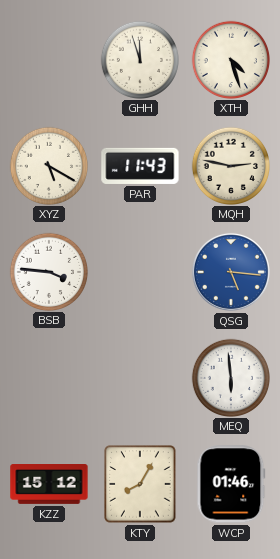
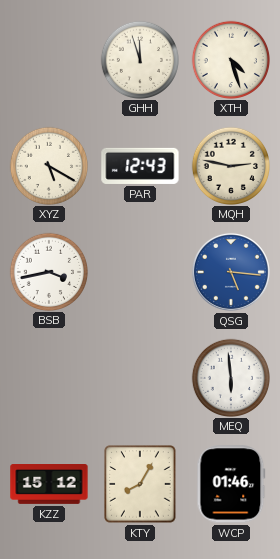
PAR: 11:43 -> 12:43
BSB: 3:46 -> 3:43
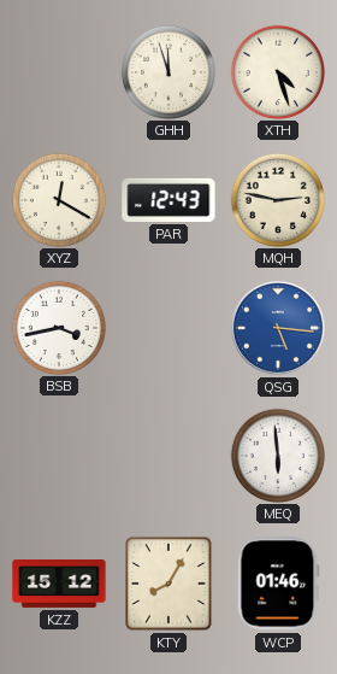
XYZ: 5:20 -> 12:20
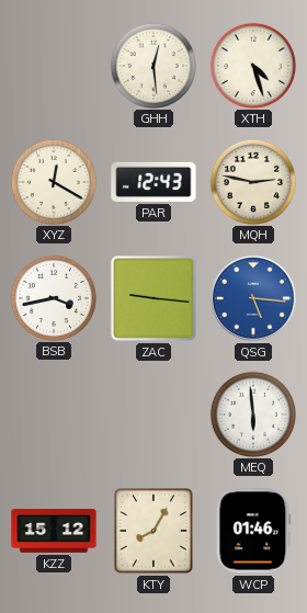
GHH: 11:57 -> 12:29
ZAC: none -> 9:16
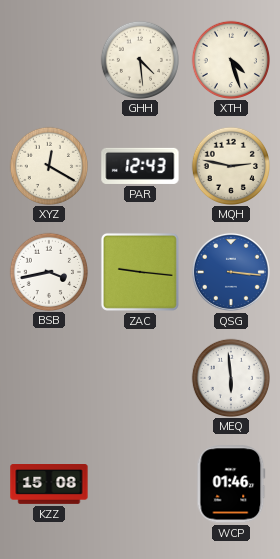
GHH: 12:29 -> 4:29
QSG: 5:16 -> 3:16
KZZ: 15:12 -> 15:08
KTY: 8:05 -> none
